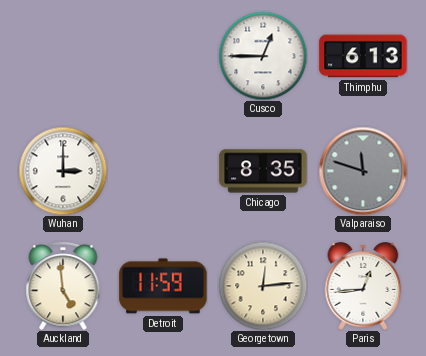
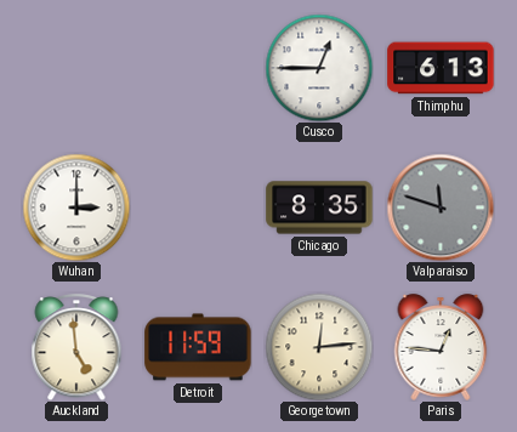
Paris: 12:44 -> 12:46
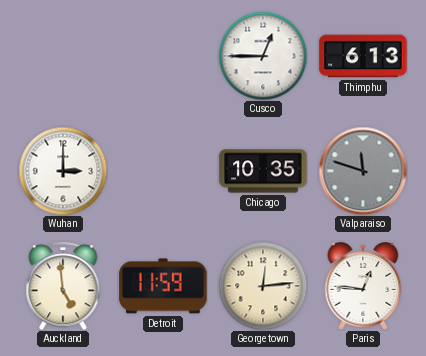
Chicago: 8:35 -> 10:35
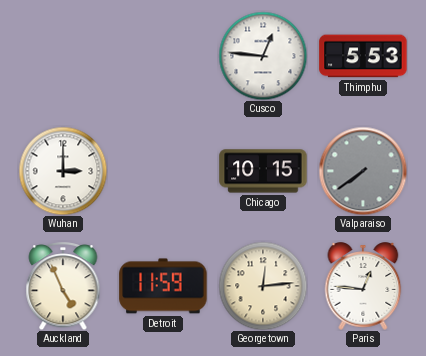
Cusco: 12:45 -> 12:46
Thimphu: 6:13 -> 5:53
Chicago: 10:35 -> 10:15
Valparaiso: 11:48 -> 7:39
Auckland: 4:59 -> 4:56
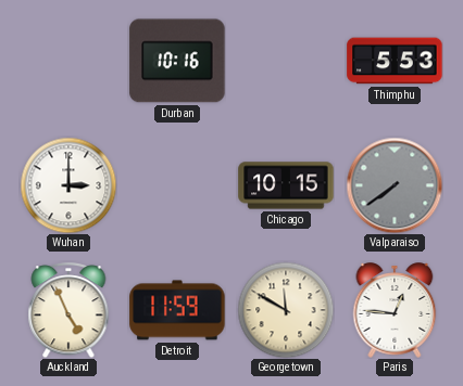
Durban: none -> 10:16
Cusco: 12:46 -> none
Georgetown: 12:14 -> 11:50
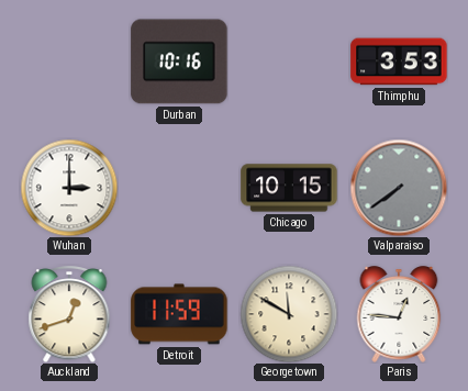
Thimphu: 5:53 -> 3:53
Auckland: 4:56 -> 12:42
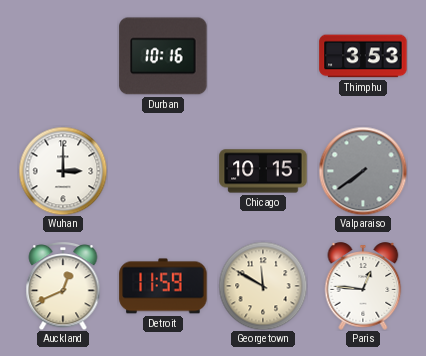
Auckland: 12:42 -> 12:41
